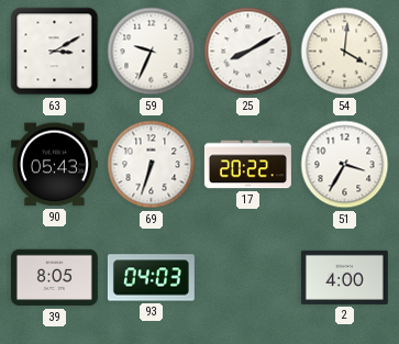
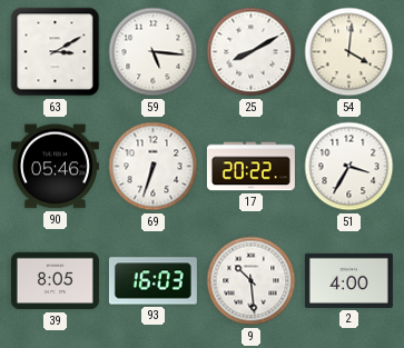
59: 9:34 -> 5:16
90: 05:43 -> 05:46
93: 04:03 -> 16:03
9: none -> 10:29
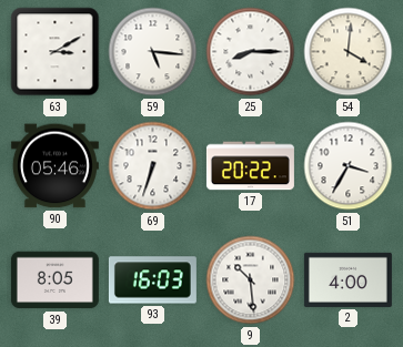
25: 8:10 -> 8:15
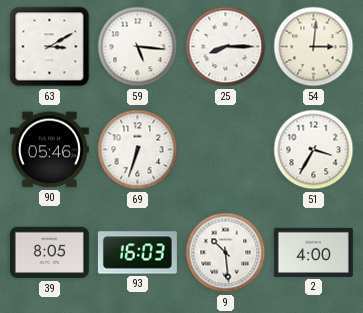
54: 4:01 -> 3:01
17: 20:22 -> none
